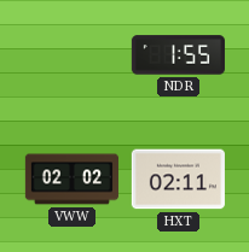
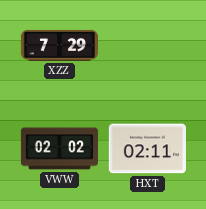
XZZ: none -> 7:29
NDR: 1:55 -> none
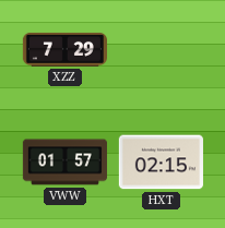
VWW: 02:02 -> 01:57
HXT: 02:11 -> 02:15
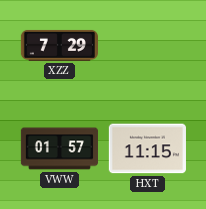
HXT: 02:15 -> 11:15
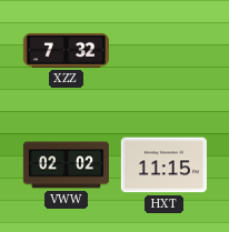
XZZ: 7:29 -> 7:32
VWW: 01:57 -> 02:02
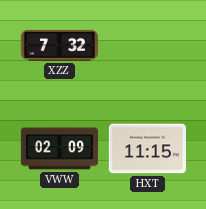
VWW: 02:02 -> 02:09
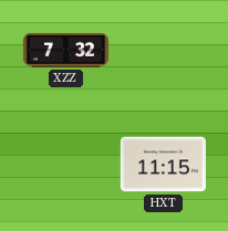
VWW: 02:09 -> none
